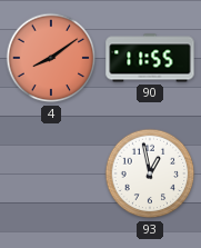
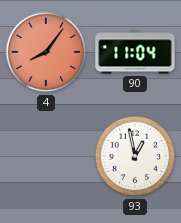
4: 8:09 -> 8:06
90: 11:55 -> 11:04
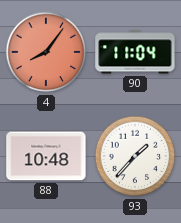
88: none -> 10:48
93: 12:58 -> 1:37
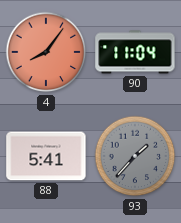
88: 10:48 -> 5:41
93 dial: white -> grey
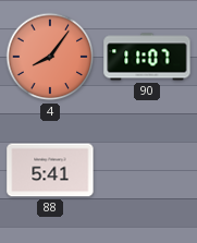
90: 11:04 -> 11:07
93: 1:37 -> none
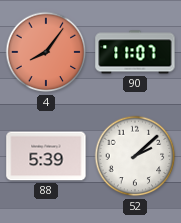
88: 5:41 -> 5:39
52: none -> 2:08
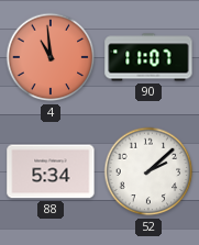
4: 8:06 -> 10:59
88: 5:39 -> 5:34
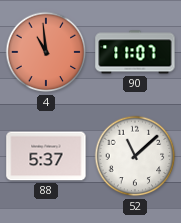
88: 5:34 -> 5:37
52: 2:08 -> 11:08
